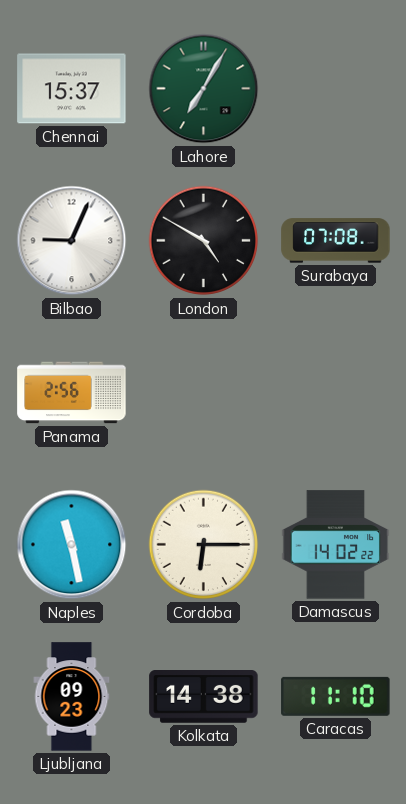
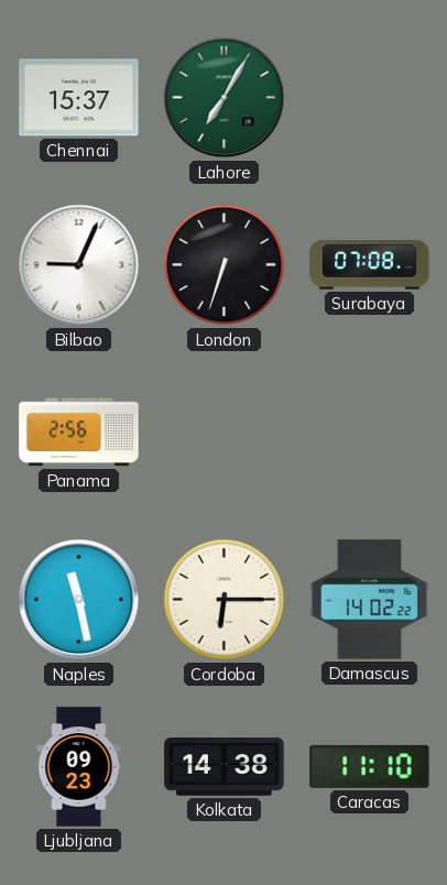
London: 4:50 -> 6:33
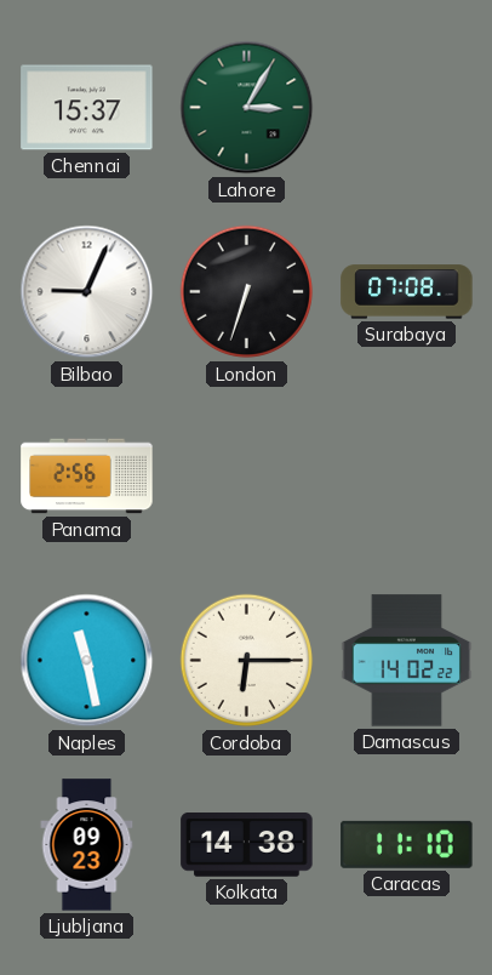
Lahore: 7:05 -> 3:05
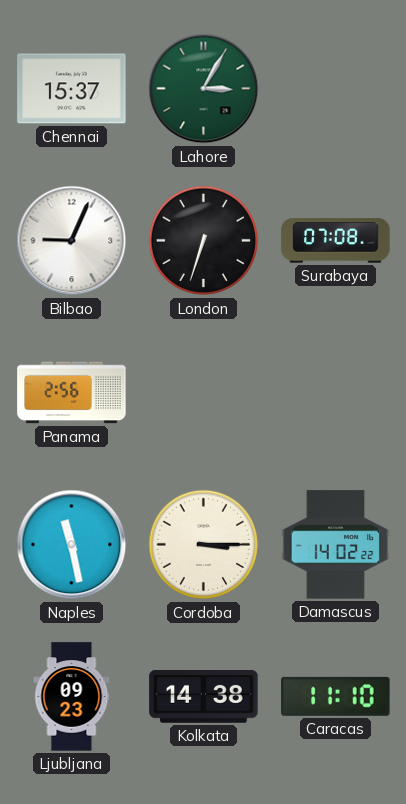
Cordoba: 6:15 -> 3:15
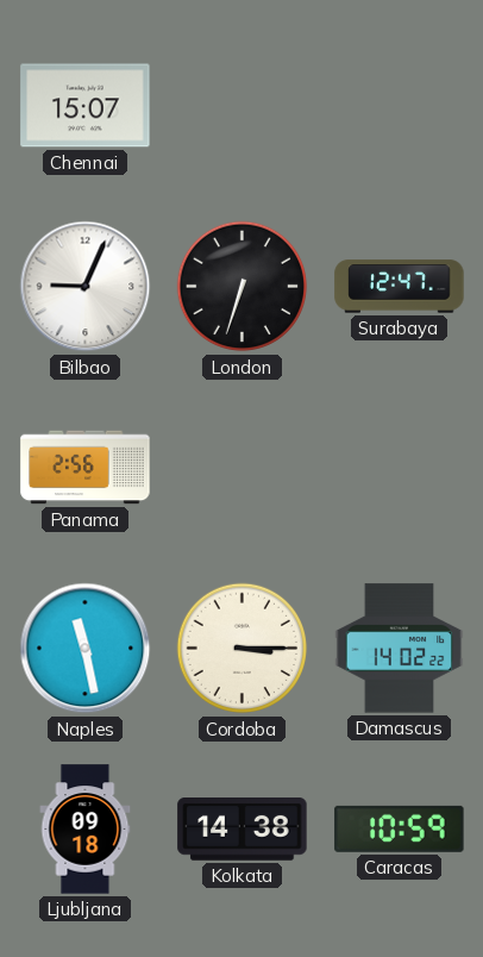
Chennai: 15:37 -> 15:07
Lahore: 3:05 -> none
Surabaya: 07:08 -> 12:47
Ljubljana: 09:23 -> 09:18
Caracas: 11:10 -> 10:59
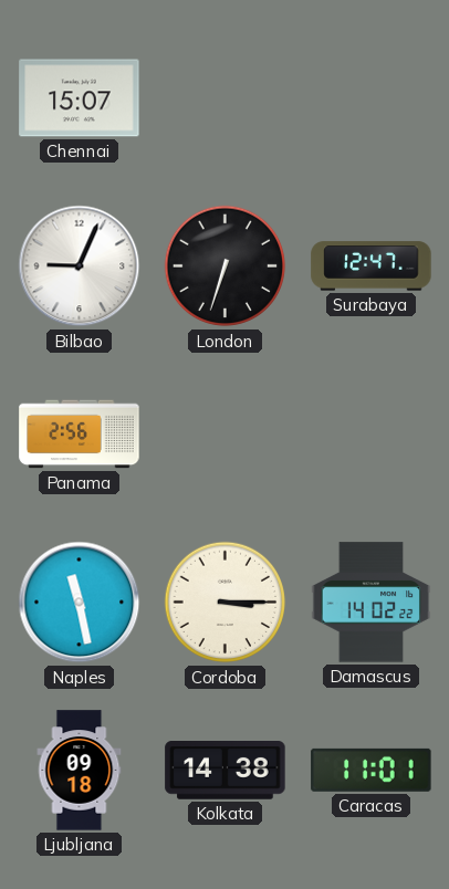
Caracas: 10:59 -> 11:01
